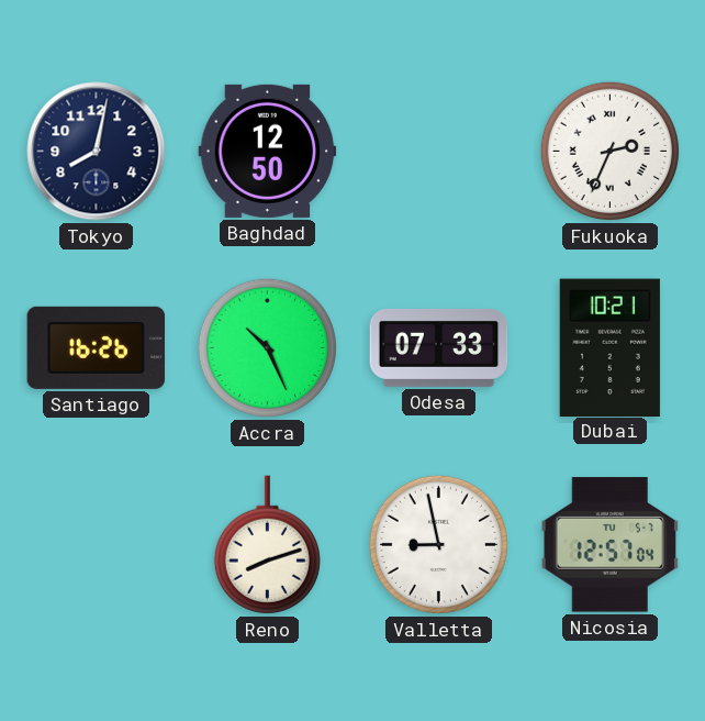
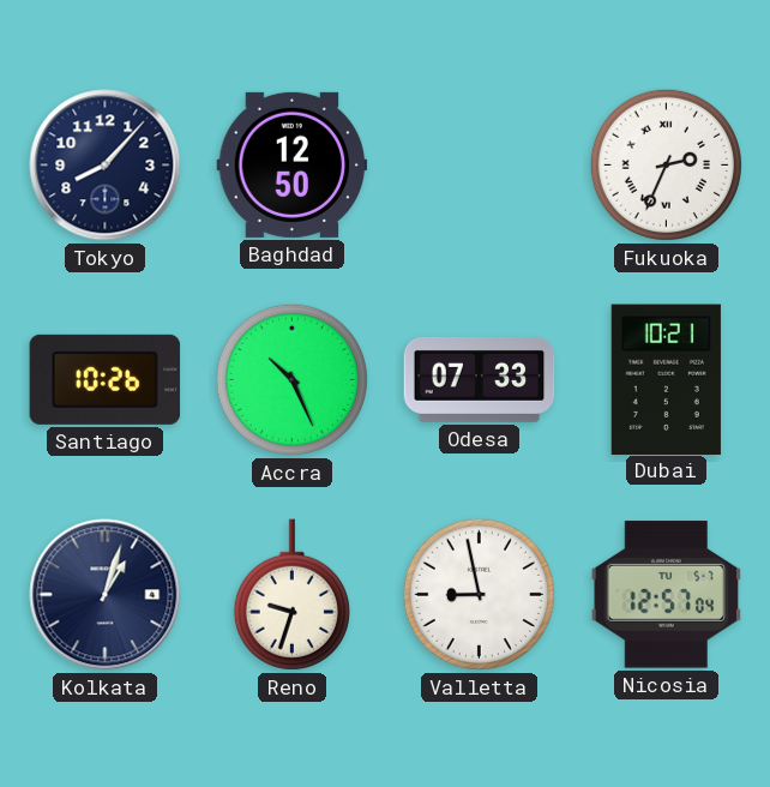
Tokyo: 8:02 -> 8:07
Santiago: 16:26 -> 10:26
Kolkata: none -> 1:03
Reno: 8:12 -> 9:33
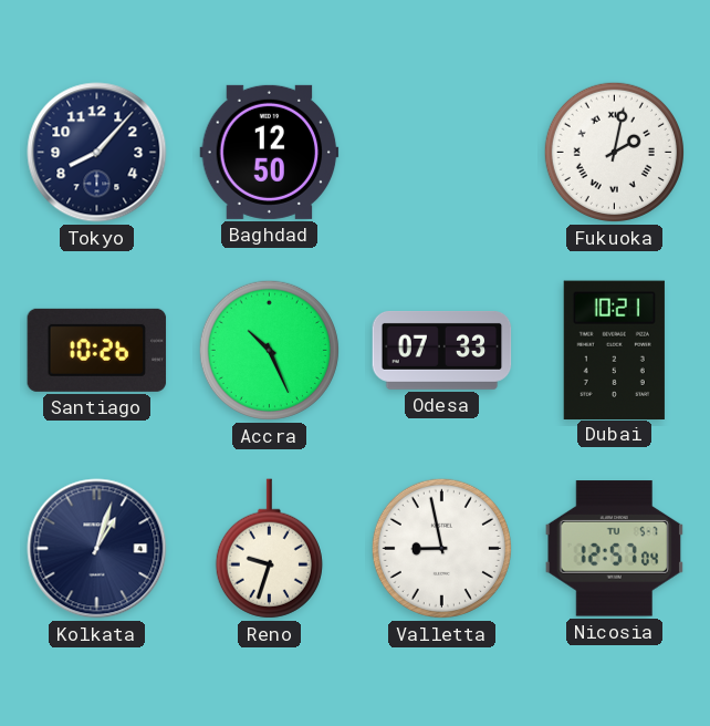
Fukuoka: 2:34 -> 2:02
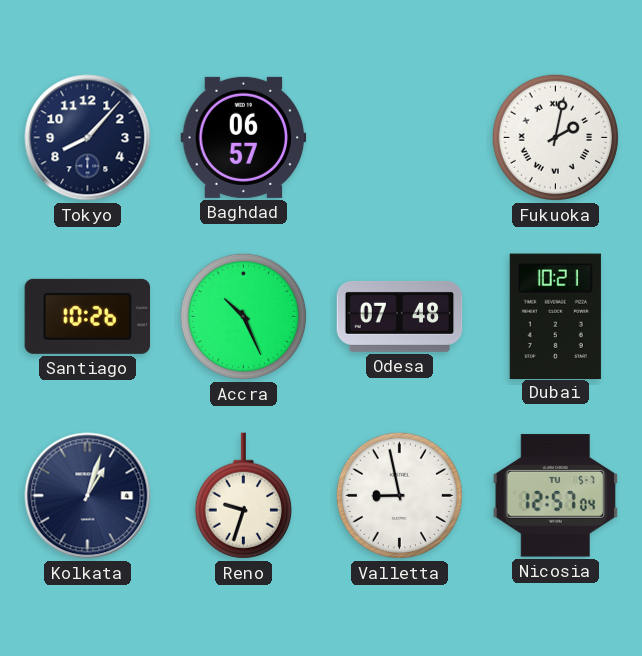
Baghdad: 12:50 -> 06:57
Odesa: 07:33 -> 07:48
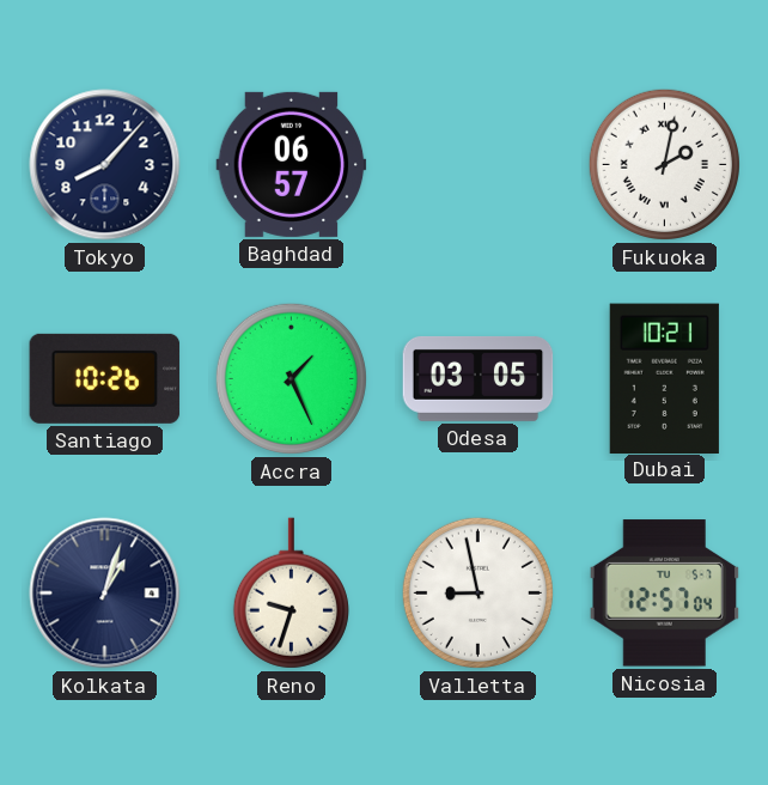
Accra: 10:26 -> 1:26
Odesa: 07:48 -> 03:05
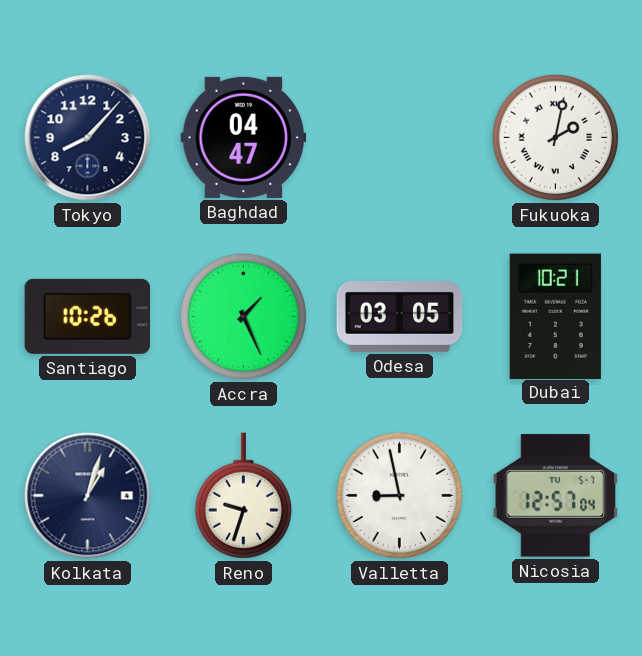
Baghdad: 06:57 -> 04:47
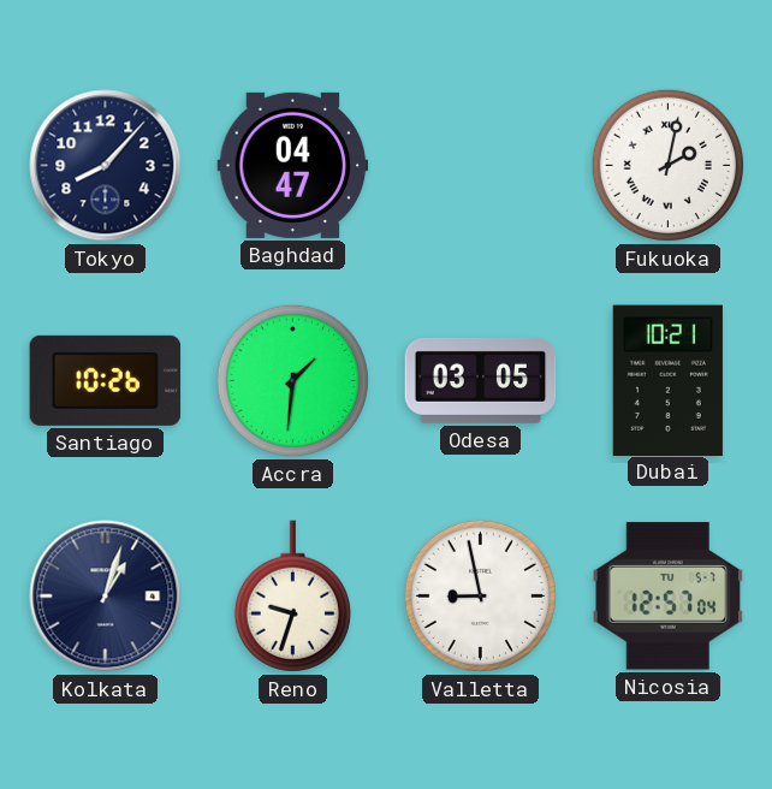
Accra: 1:26 -> 1:31
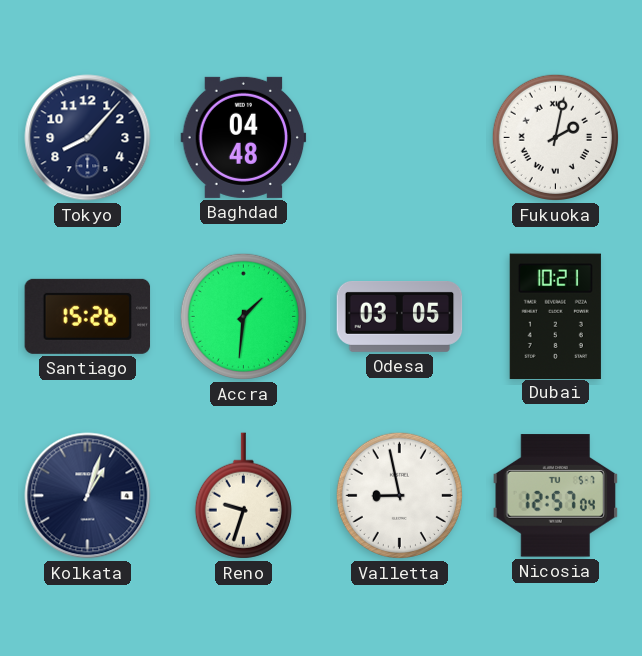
Baghdad: 04:47 -> 04:48
Santiago: 10:26 -> 15:26
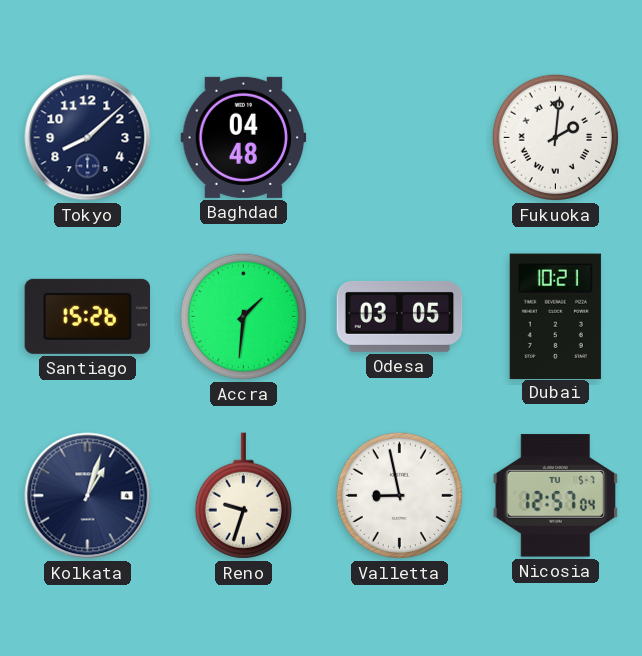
Tokyo: 8:07 -> 8:08
Fukuoka: 2:02 -> 2:01
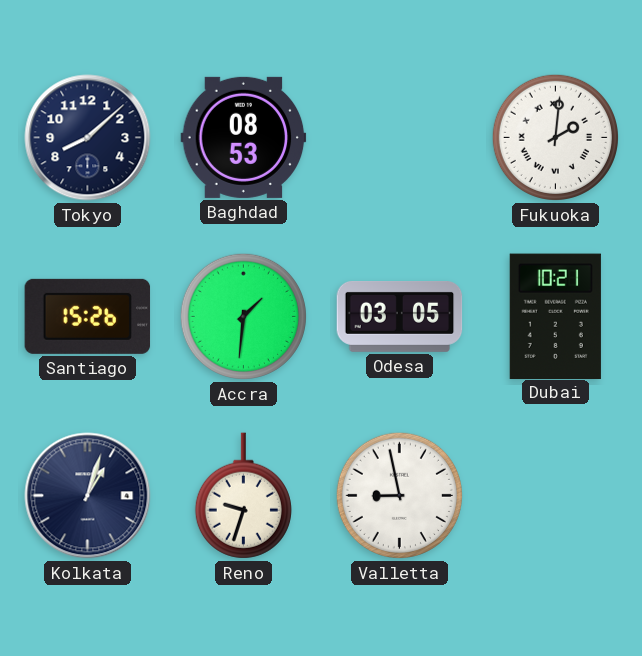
Baghdad: 04:48 -> 08:53
Nicosia: 12:57 -> none
